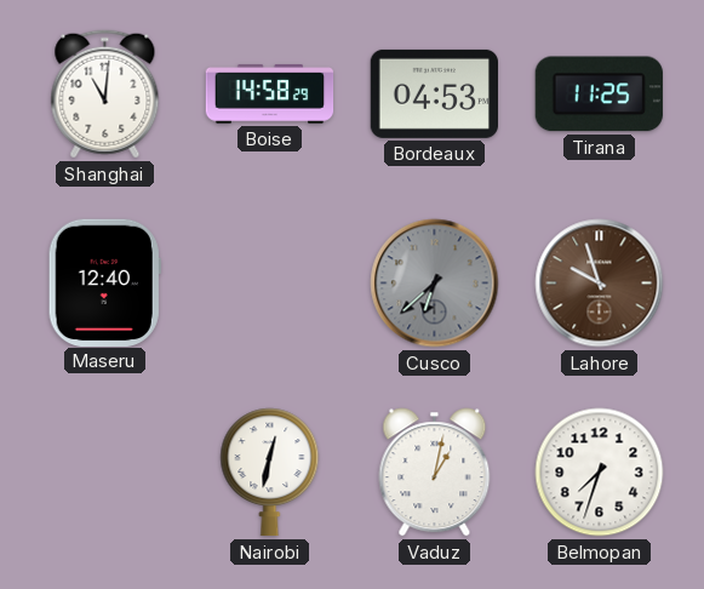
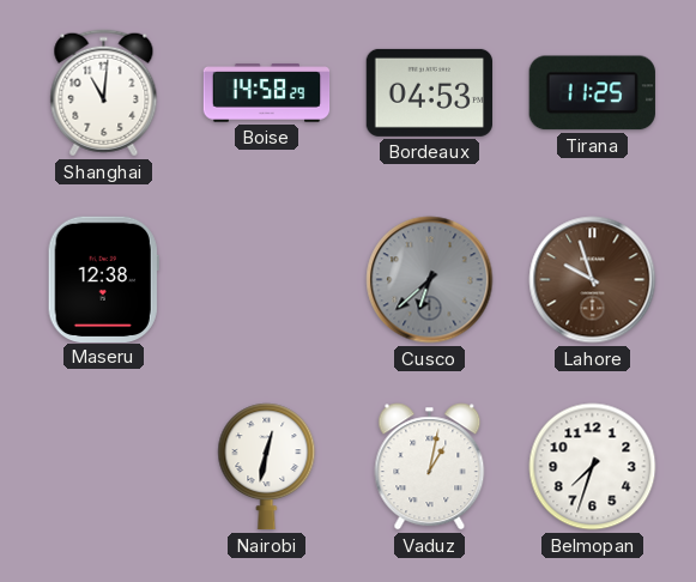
Maseru: 12:40 -> 12:38
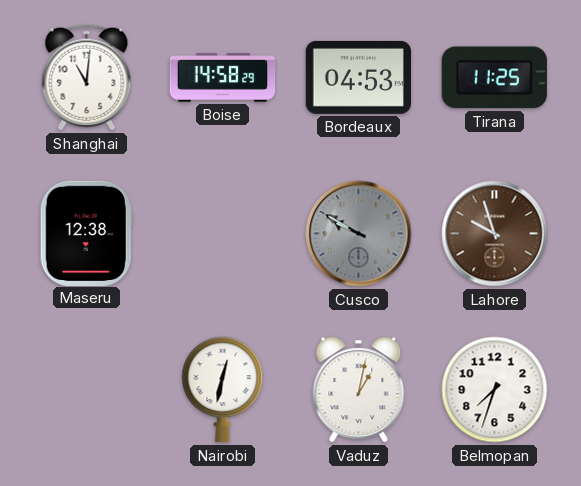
Cusco: 6:38 -> 9:50
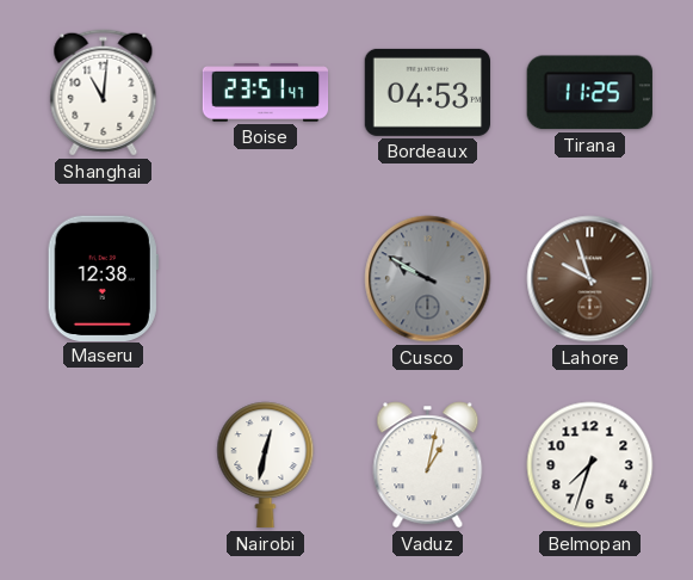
Boise: 14:58 -> 23:51
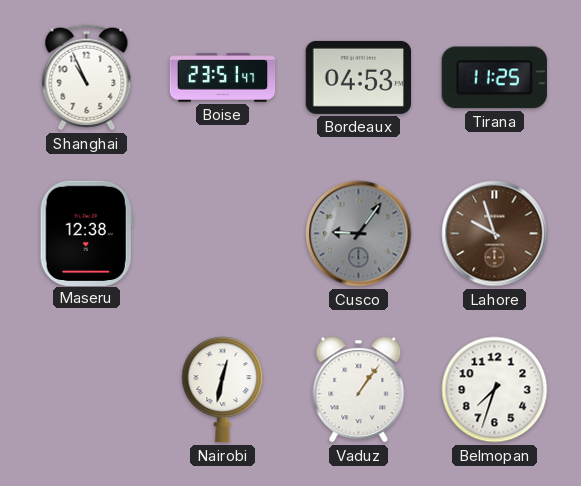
Shanghai: 11:01 -> 10:56
Cusco: 9:50 -> 9:06
Vaduz: 1:02 -> 1:06
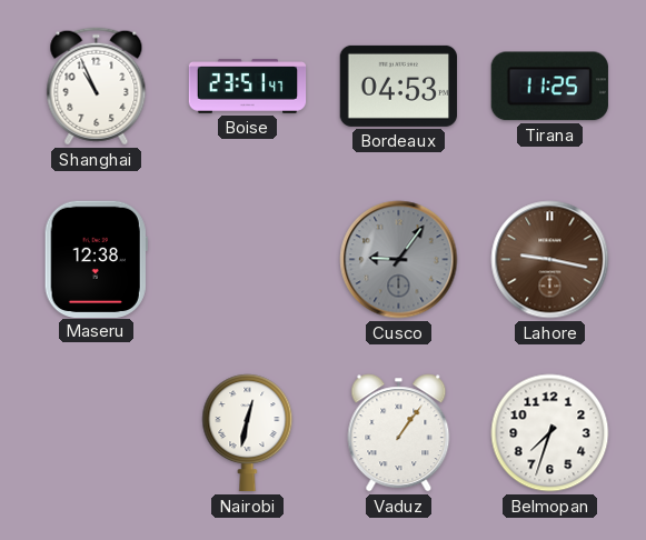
Lahore: 9:57 -> 9:17
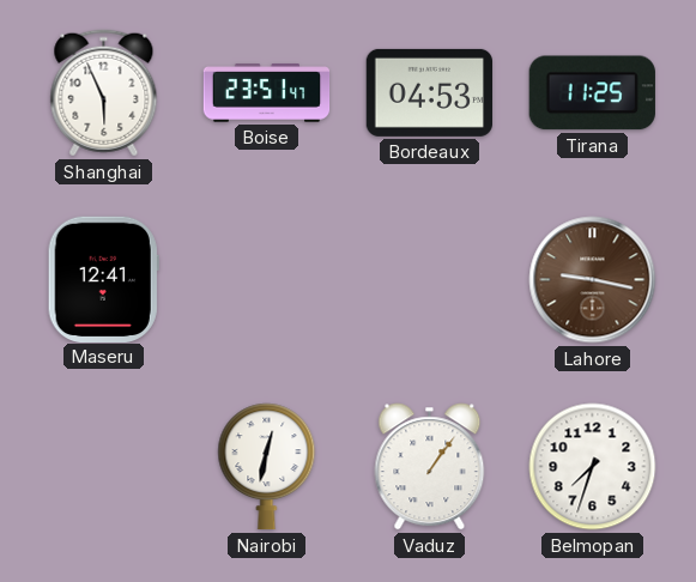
Shanghai: 10:56 -> 5:56
Maseru: 12:38 -> 12:41
Cusco: 9:06 -> none
